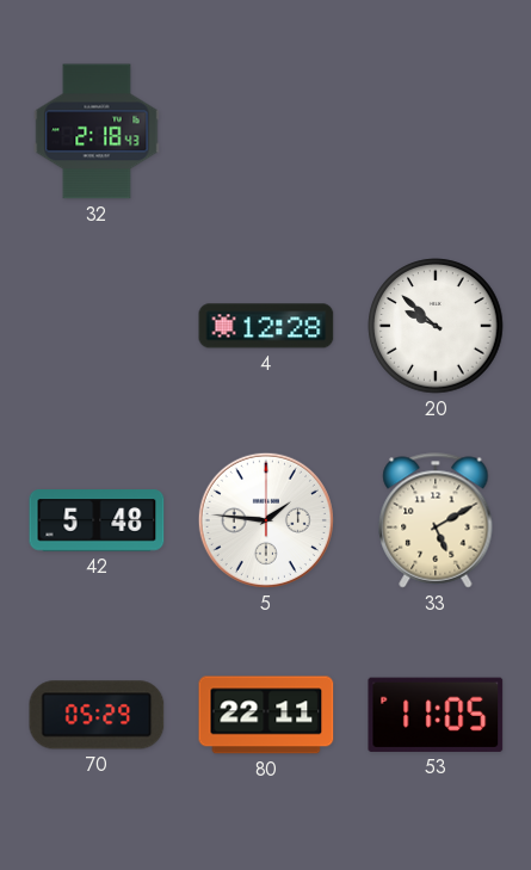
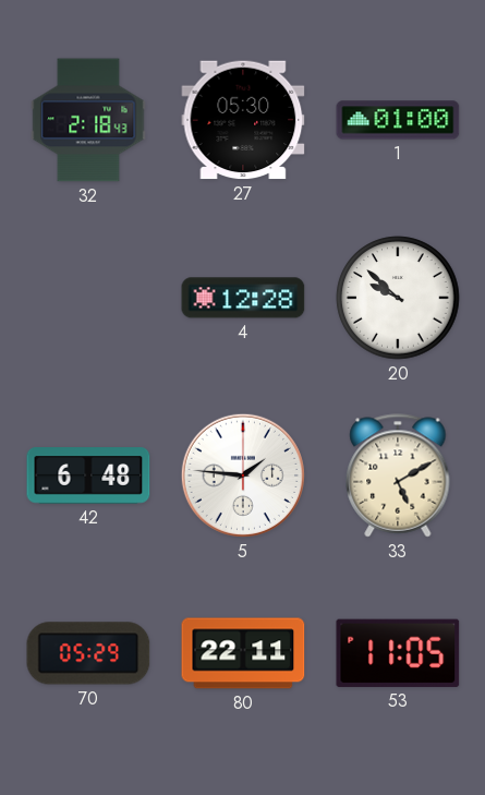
27: none -> 05:30
1: none -> 01:00
42: 5:48 -> 6:48
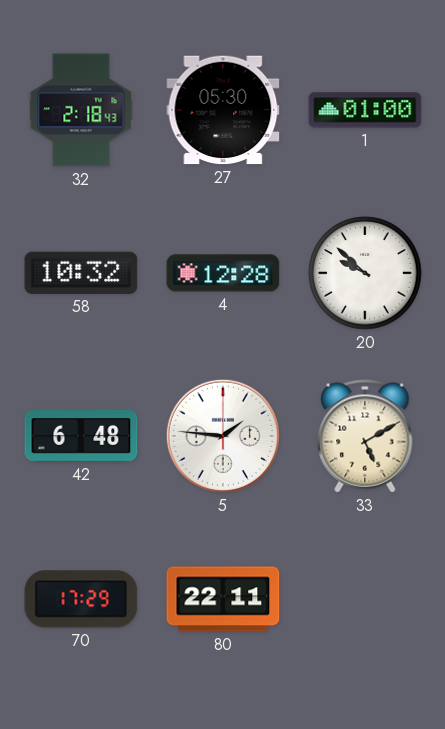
58: none -> 10:32
70: 05:29 -> 17:29
53: 11:05 -> none
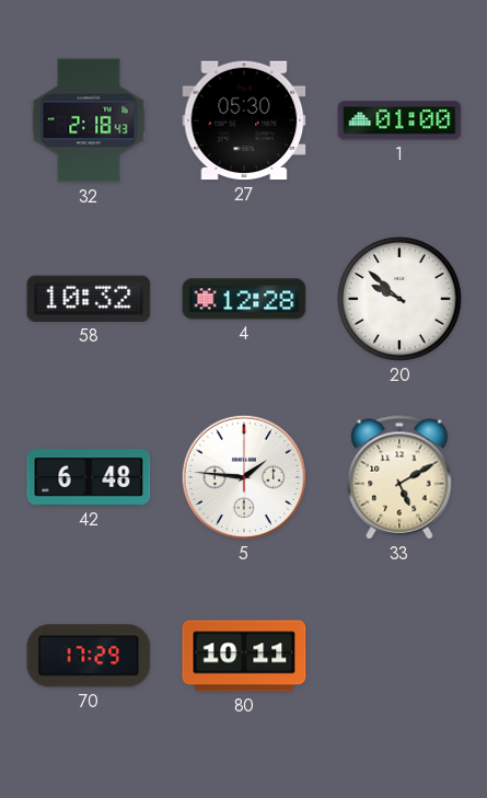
80: 22:11 -> 10:11
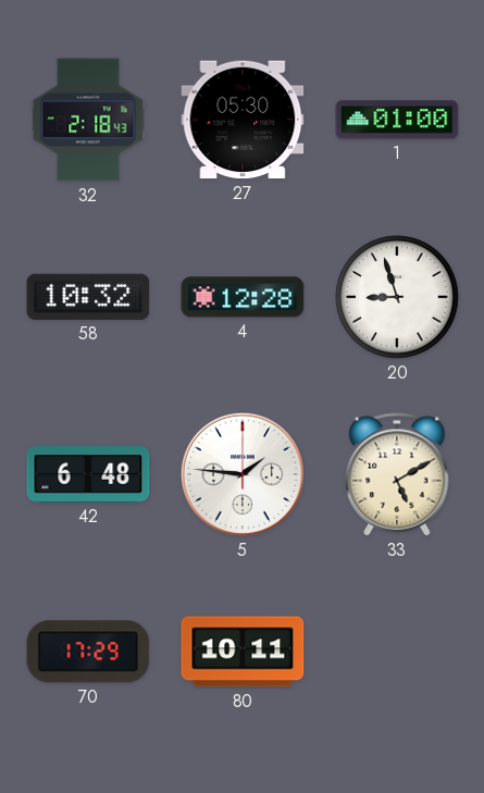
20: 9:52 -> 8:57
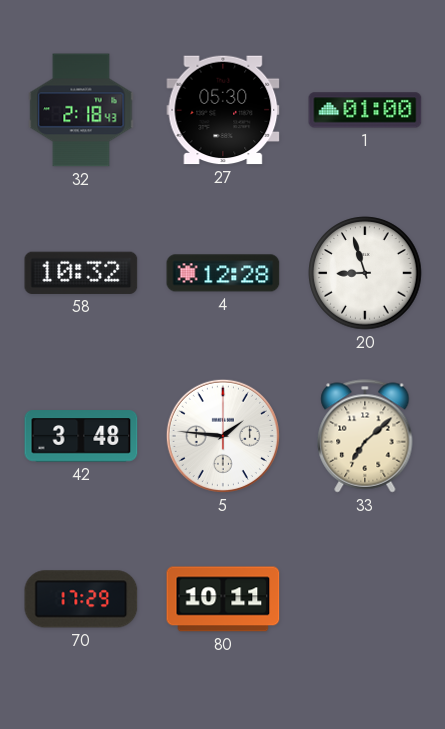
42: 6:48 -> 3:48
33: 5:10 -> 7:08
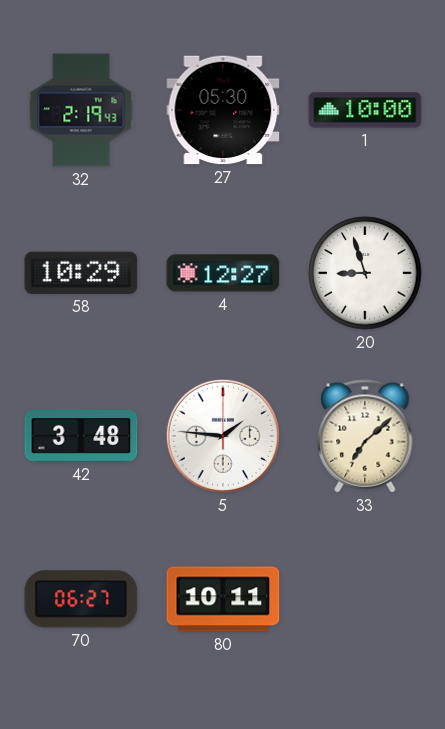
32: 2:18 -> 2:19
1: 01:00 -> 10:00
58: 10:32 -> 10:29
4: 12:28 -> 12:27
70: 17:29 -> 06:27
